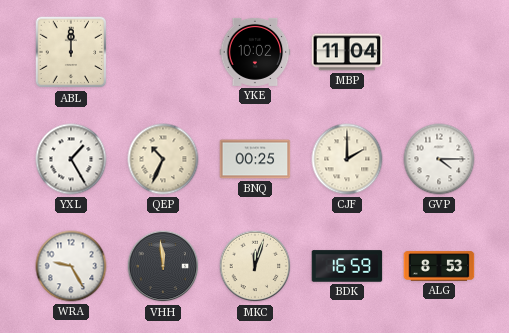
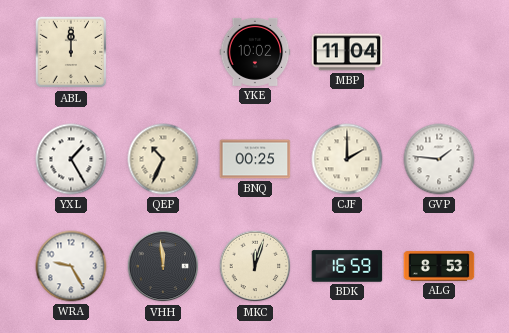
GVP: 4:15 -> 1:46
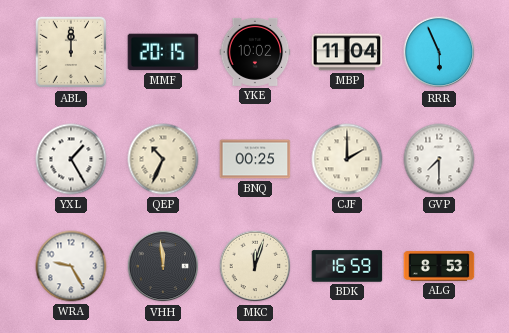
MMF: none -> 20:15
RRR: none -> 5:56
GVP: 1:46 -> 7:30
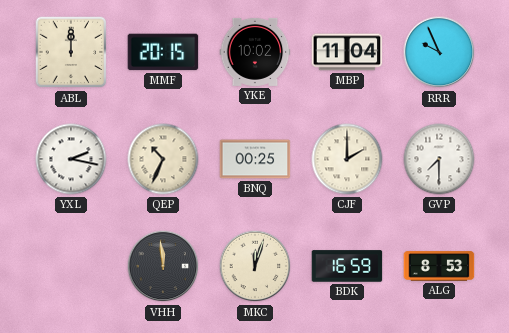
RRR: 5:56 -> 9:56
YXL: 1:25 -> 2:17
WRA: 9:25 -> none
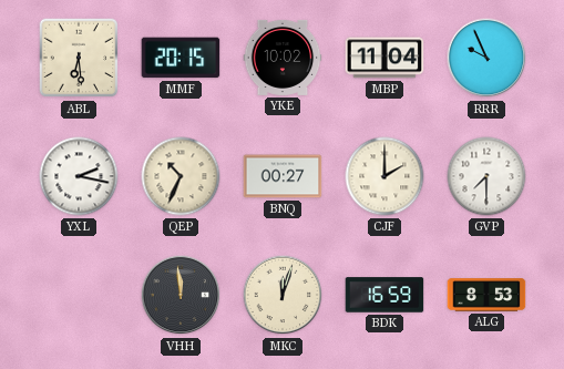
ABL: 12:00 -> 6:29
BNQ: 00:25 -> 00:27
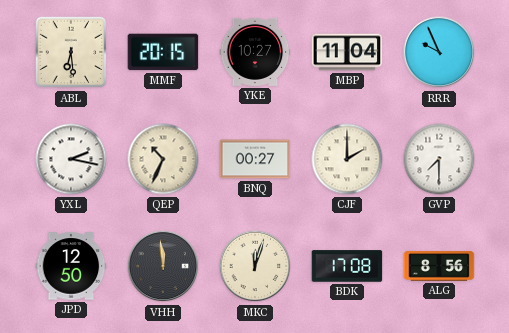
YKE: 10:02 -> 10:27
JPD: none -> 12:50
BDK: 16:59 -> 17:08
ALG: 8:53 -> 8:56
